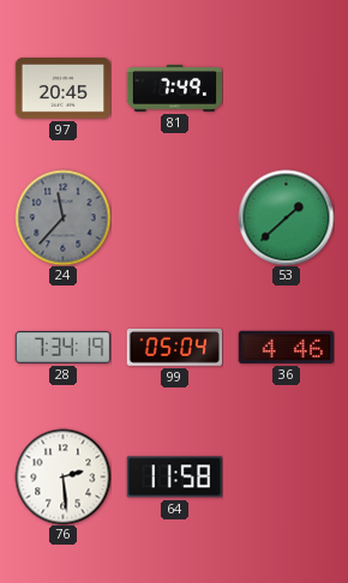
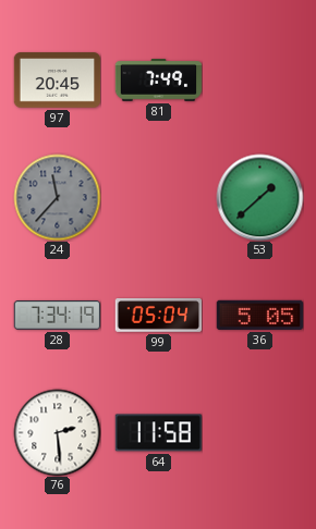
36: 4:46 -> 5:05
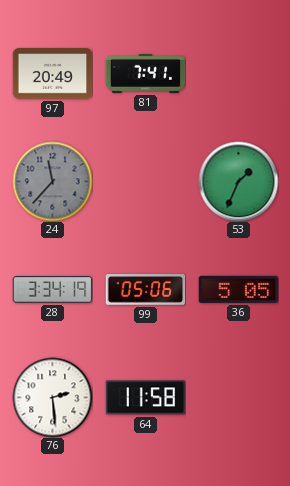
97: 20:45 -> 20:49
81: 7:49 -> 7:41
53: 1:38 -> 1:34
28: 7:34 -> 3:34
99: 05:04 -> 05:06
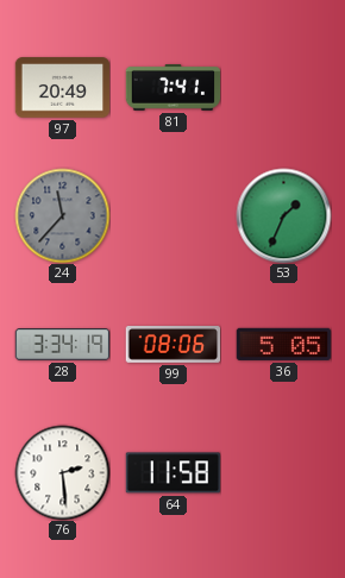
99: 05:06 -> 08:06
